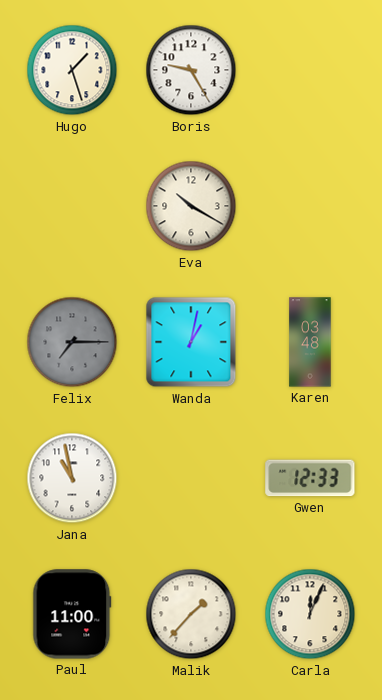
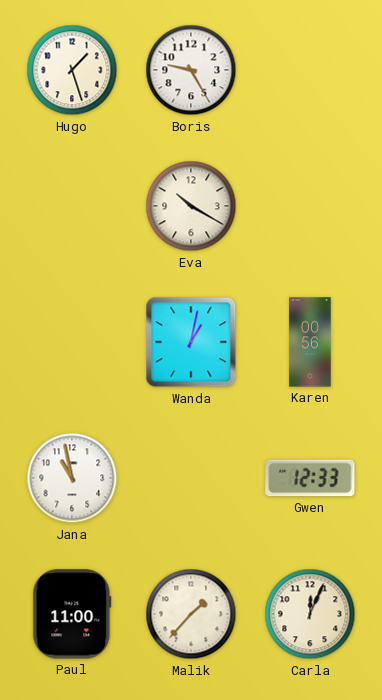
Felix: 7:15 -> none
Karen: 03:48 -> 00:56
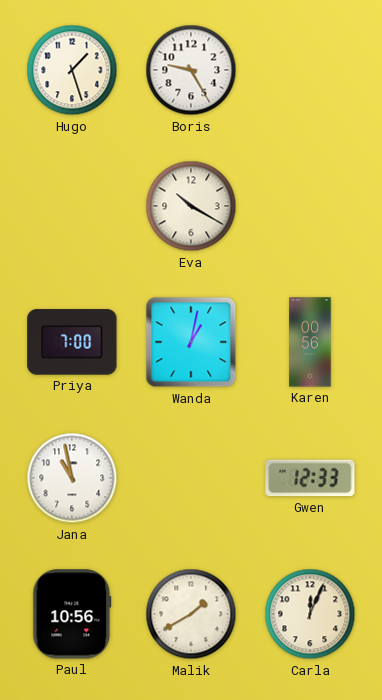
Priya: none -> 7:00
Paul: 11:00 -> 10:56
Malik: 1:37 -> 1:40
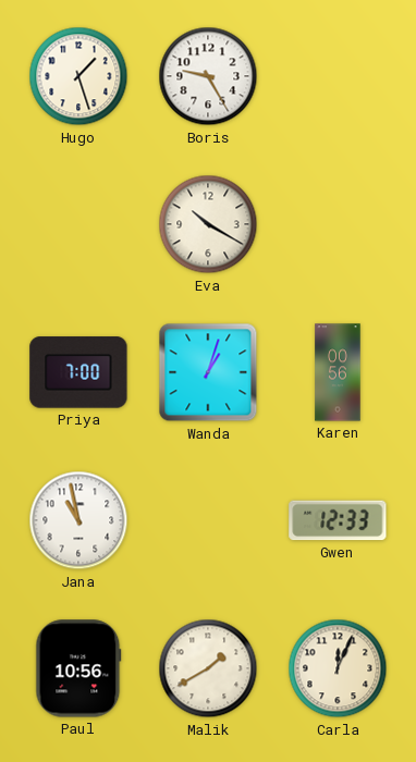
Wanda: 1:02 -> 1:03
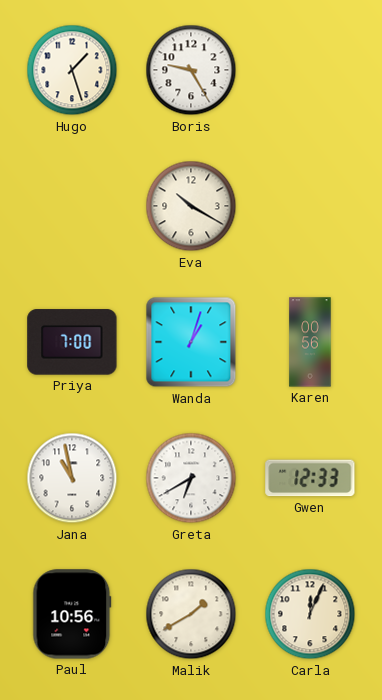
Greta: none -> 6:40
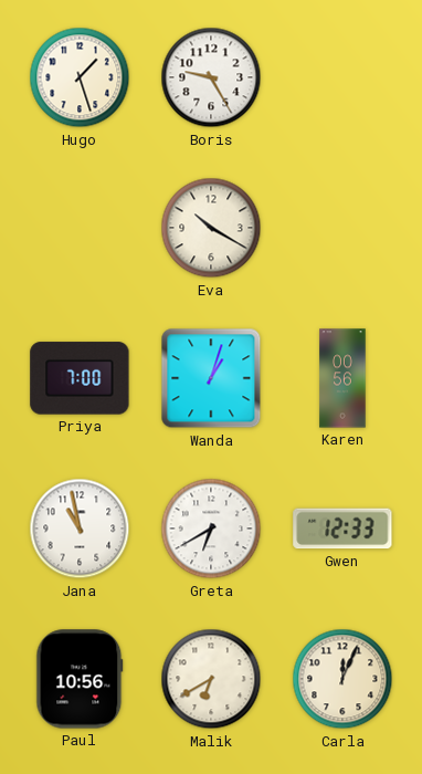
Malik: 1:40 -> 6:40
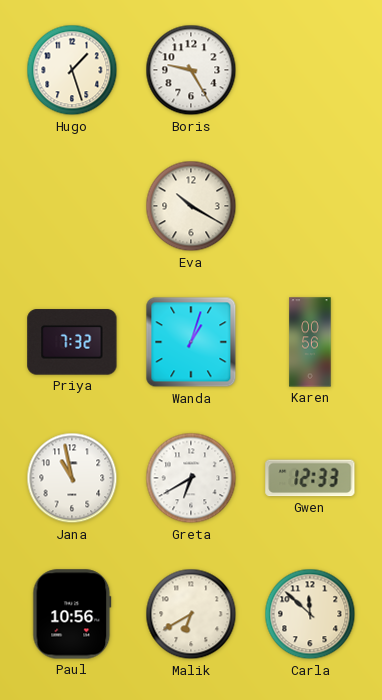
Priya: 7:00 -> 7:32
Carla: 12:04 -> 11:52
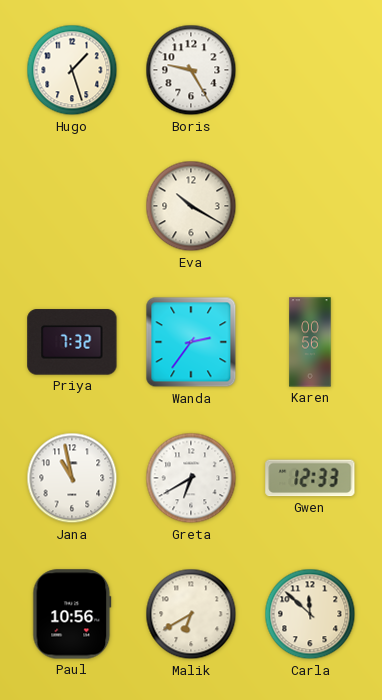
Wanda: 1:03 -> 2:36
